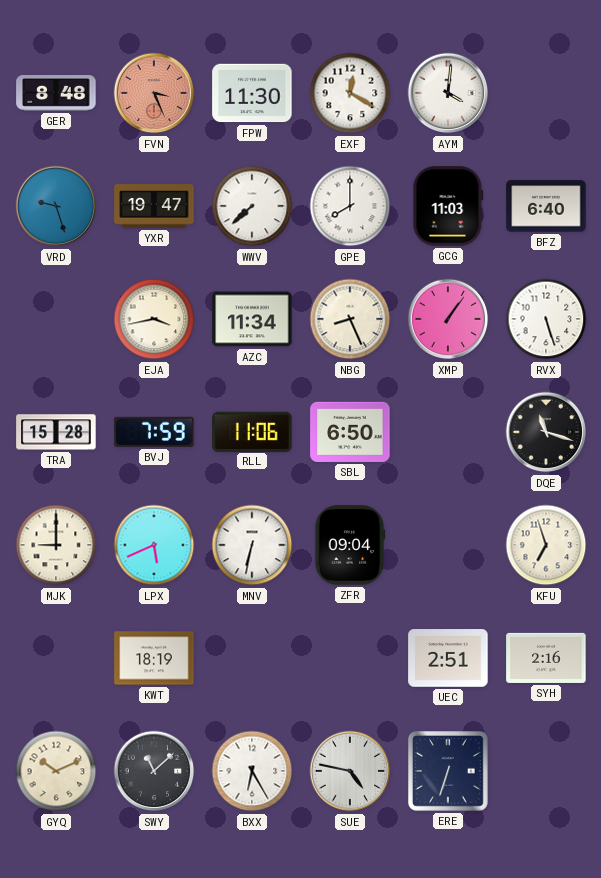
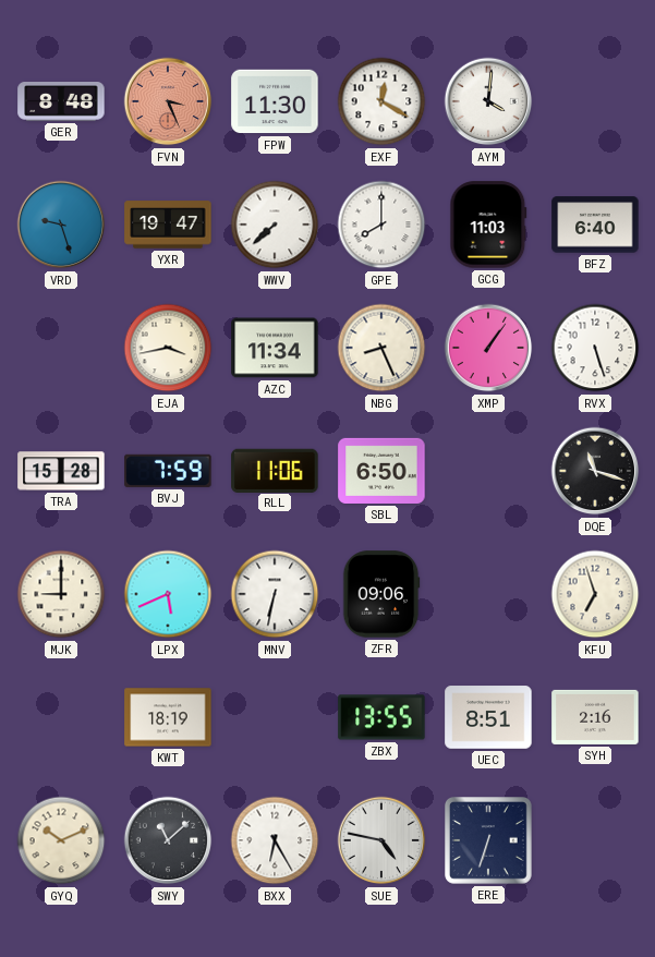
ZFR: 09:04 -> 09:06
ZBX: none -> 13:55
UEC: 2:51 -> 8:51
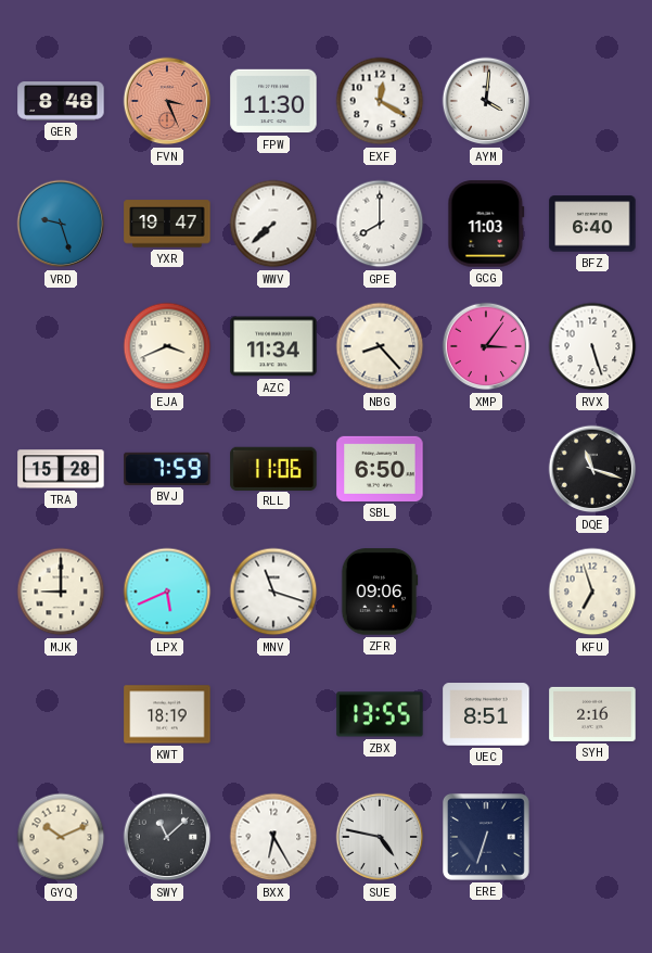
EJA: 3:43 -> 3:41
NBG: 8:26 -> 8:23
XMP: 1:06 -> 3:06
MNV: 6:32 -> 11:18
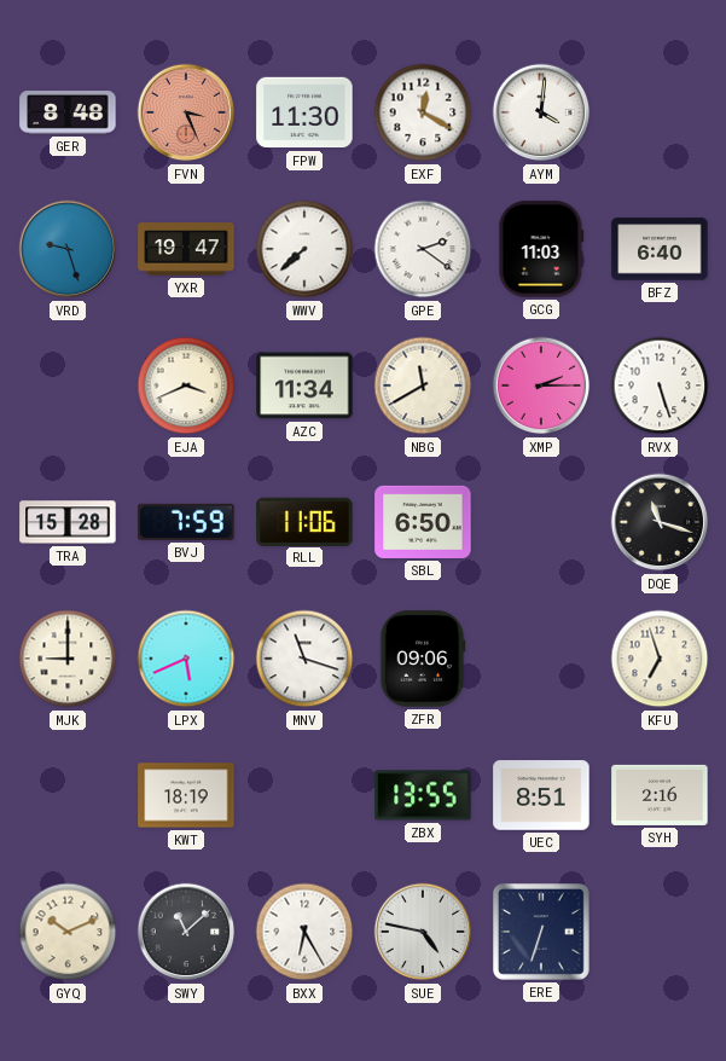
GPE: 8:00 -> 2:21
NBG: 8:23 -> 11:40
XMP: 3:06 -> 2:15
